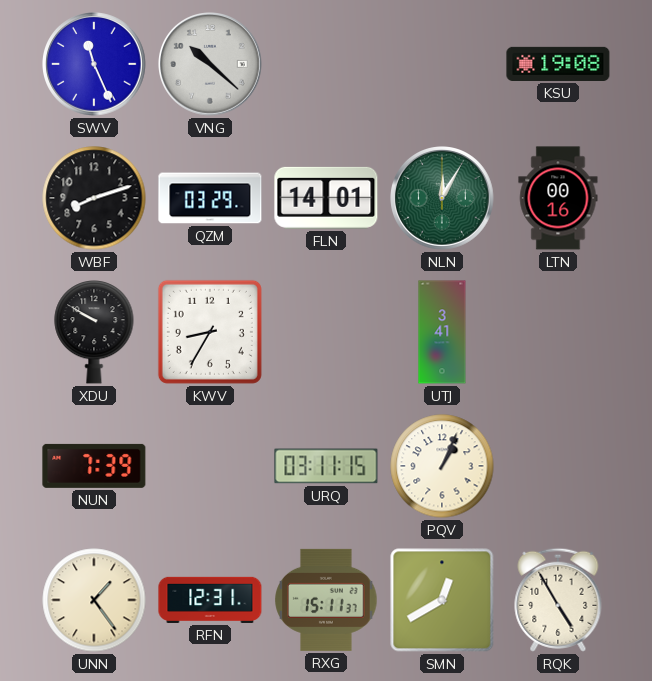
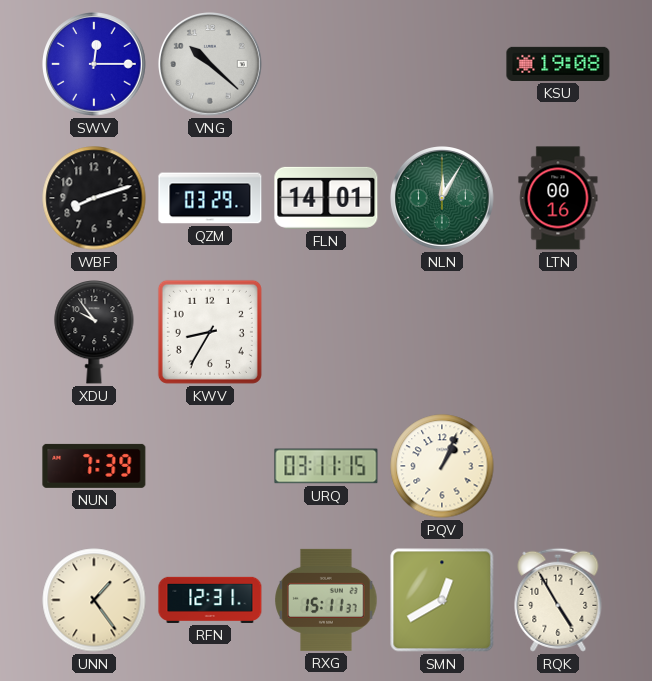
SWV: 11:26 -> 12:15
XDU: 9:50 -> 9:54
UTJ: 3:41 -> none
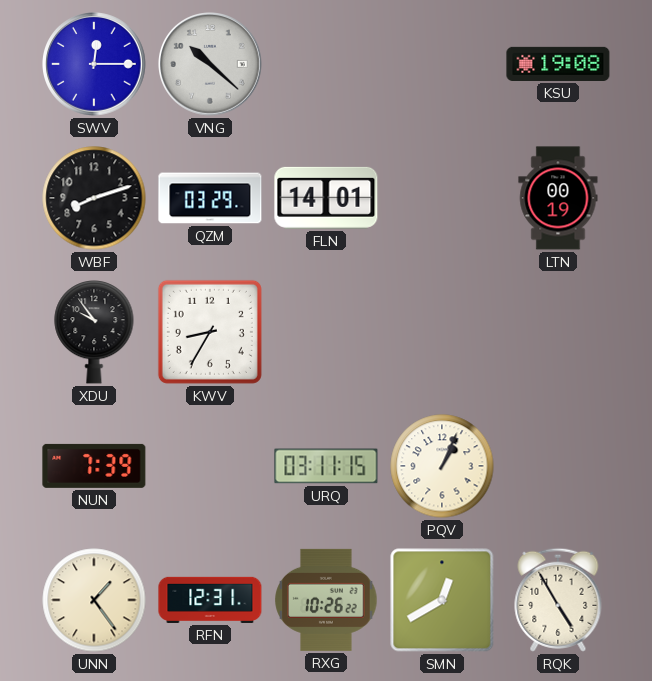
NLN: 12:05 -> none
LTN: 00:16 -> 00:19
RXG: 15:11 -> 10:26
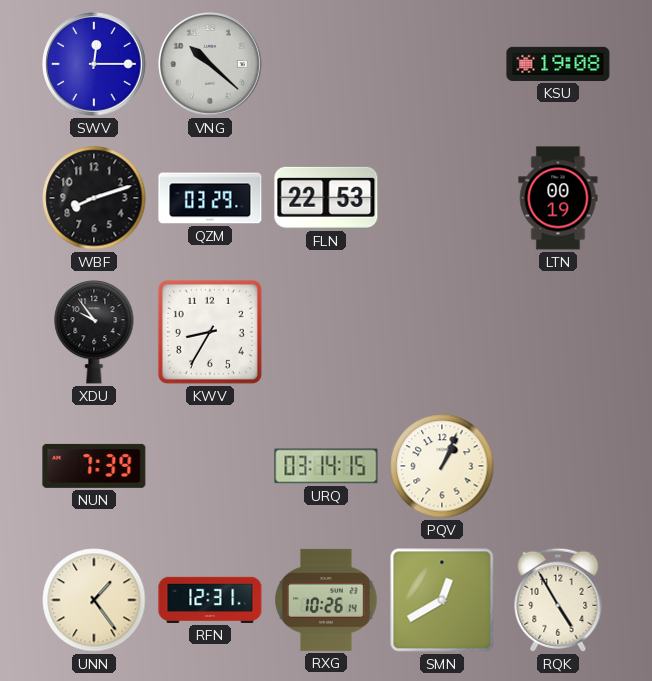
FLN: 14:01 -> 22:53
URQ: 03:11 -> 03:14
RXG: 10:26:22 -> 10:26:14
